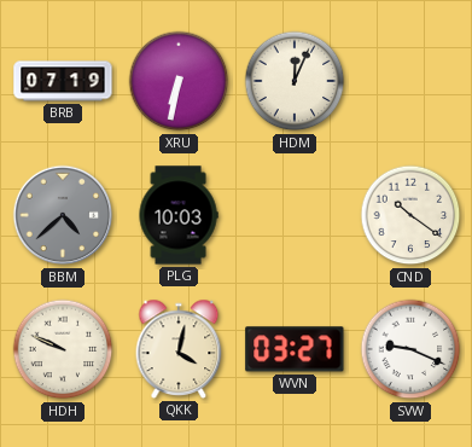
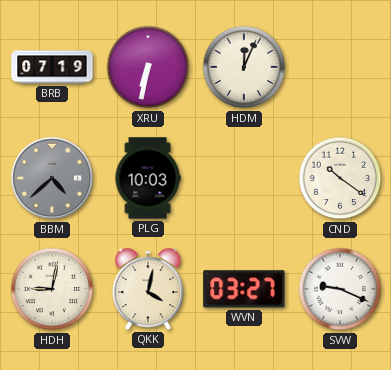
HDH: 9:49 -> 9:02
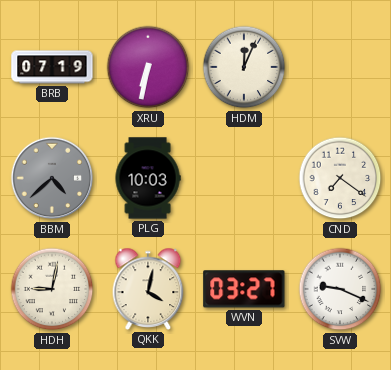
CND: 10:21 -> 7:21
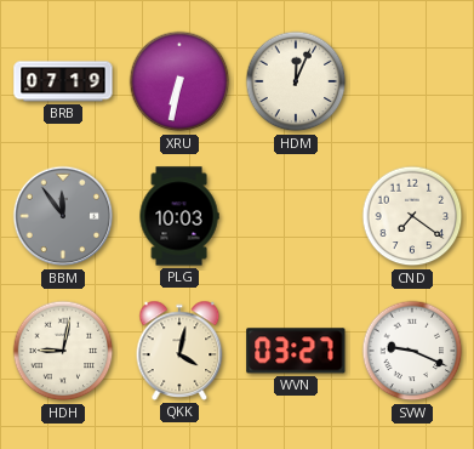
BBM: 4:38 -> 11:54
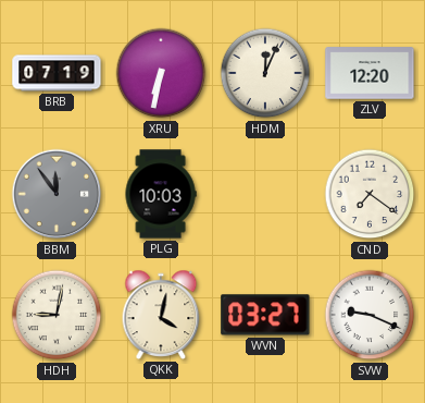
ZLV: none -> 12:20
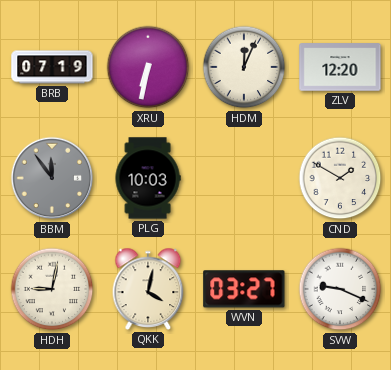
CND: 7:21 -> 1:50
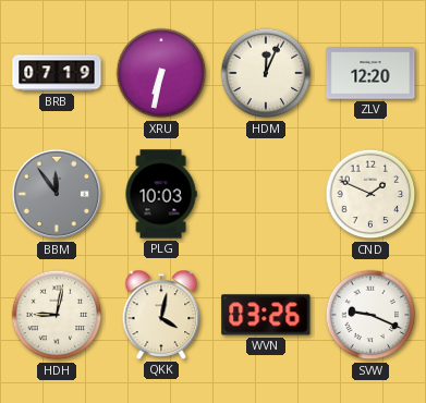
CND: 1:50 -> 1:49
WVN: 03:27 -> 03:26
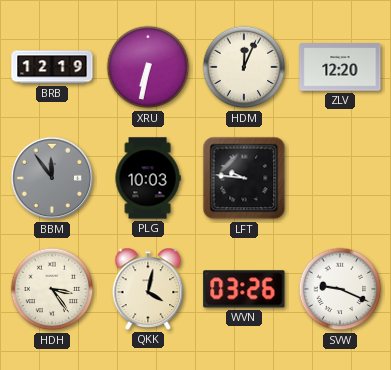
BRB: 07:19 -> 12:19
LFT: none -> 9:46
CND: 1:49 -> none
HDH: 9:02 -> 3:24
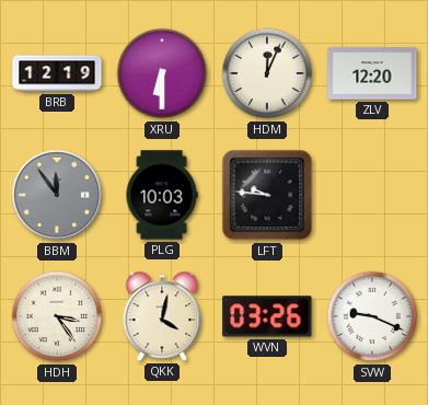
XRU: 6:32 -> 6:30
